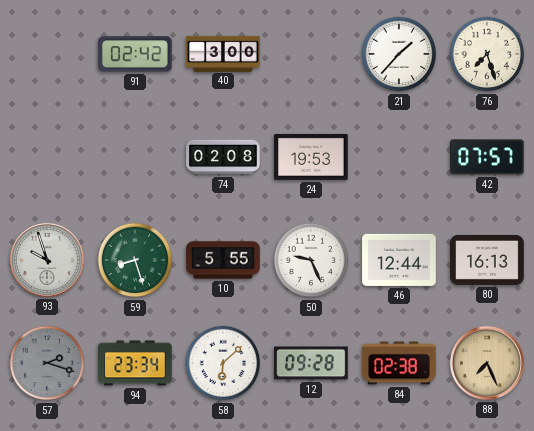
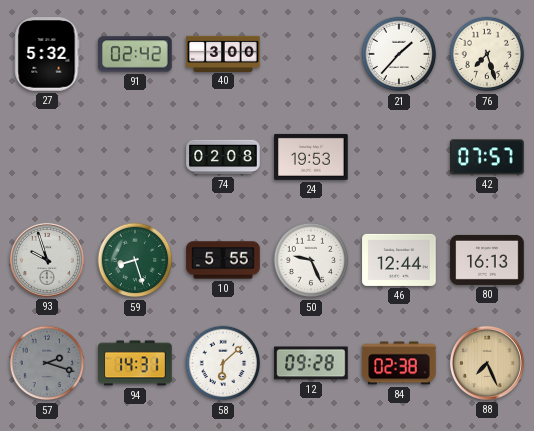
27: none -> 5:32
94: 23:34 -> 14:31
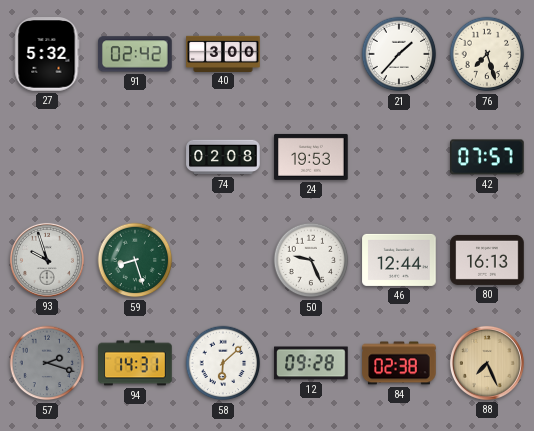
10: 5:55 -> none
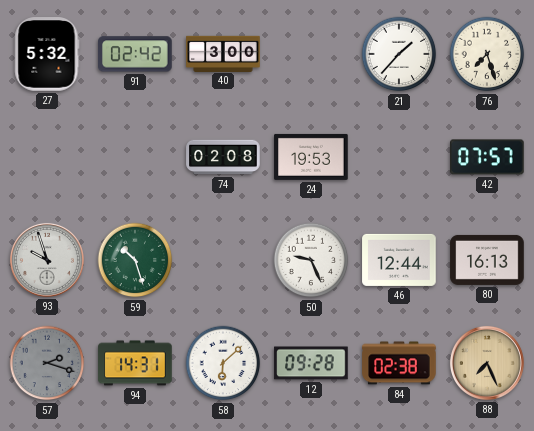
59: 8:27 -> 10:27
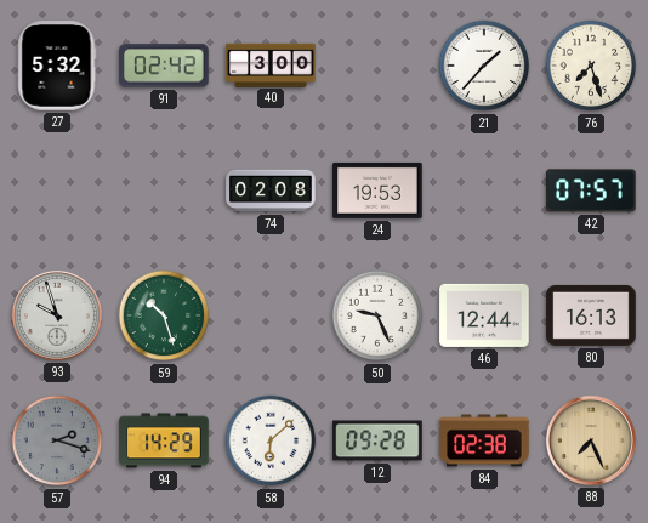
94: 14:31 -> 14:29
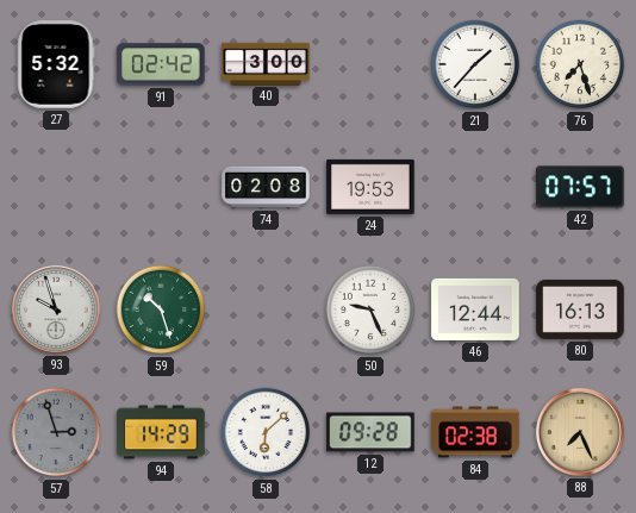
57: 2:18 -> 2:57
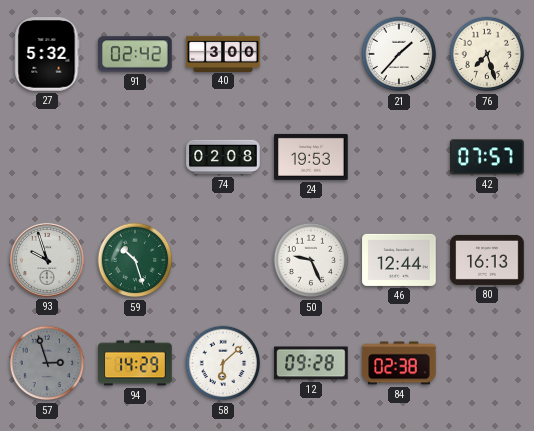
88: 7:26 -> none
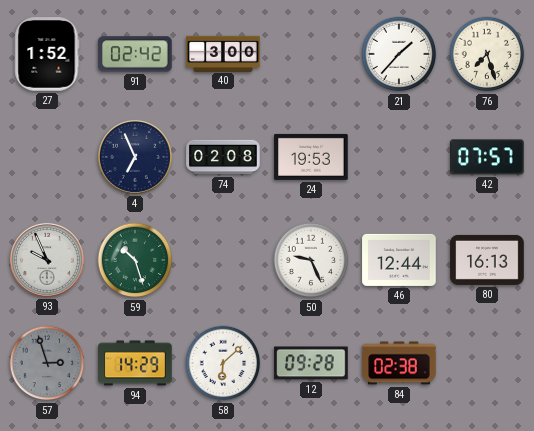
27: 5:32 -> 1:52
4: none -> 6:56
93: 9:57 -> 9:56
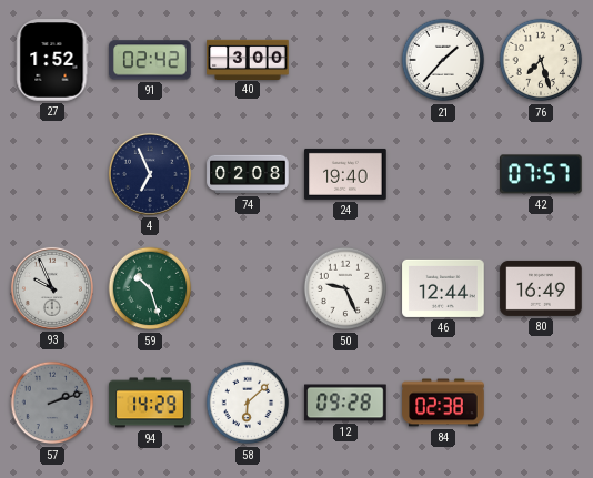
24: 19:53 -> 19:40
80: 16:13 -> 16:49
57: 2:57 -> 2:12
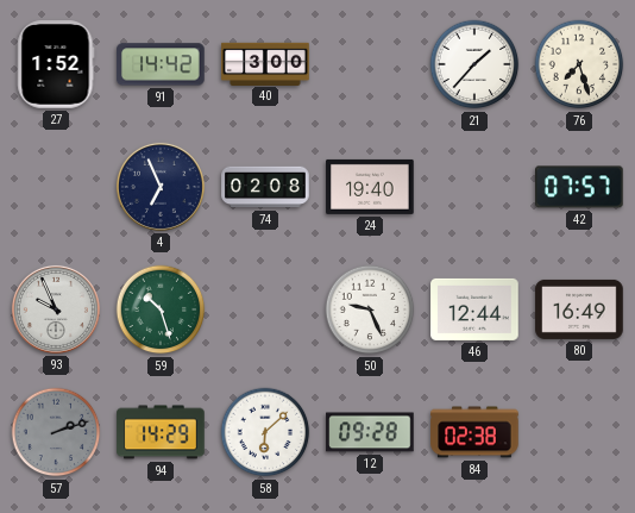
91: 02:42 -> 14:42
